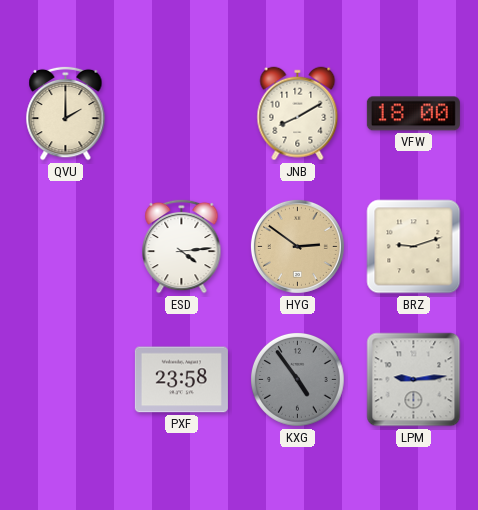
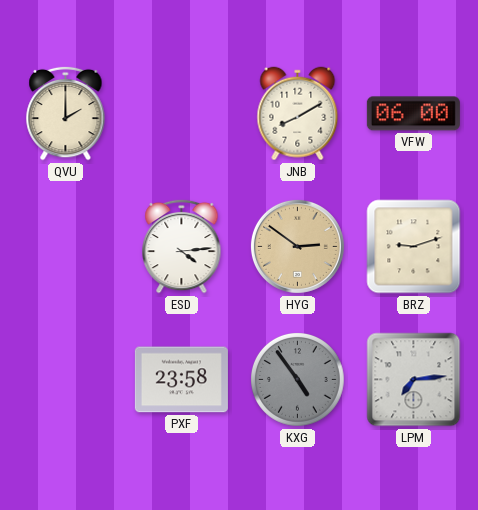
VFW: 18:00 -> 06:00
LPM: 9:14 -> 7:14
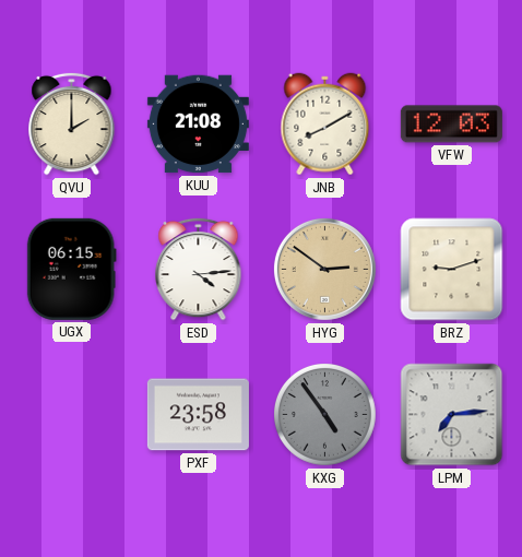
KUU: none -> 21:08
VFW: 06:00 -> 12:03
UGX: none -> 06:15
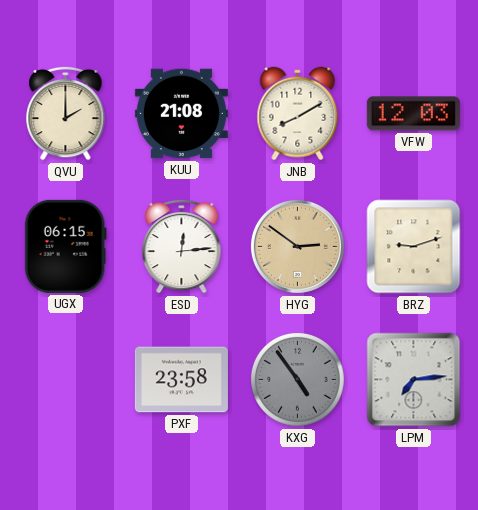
ESD: 4:14 -> 12:14
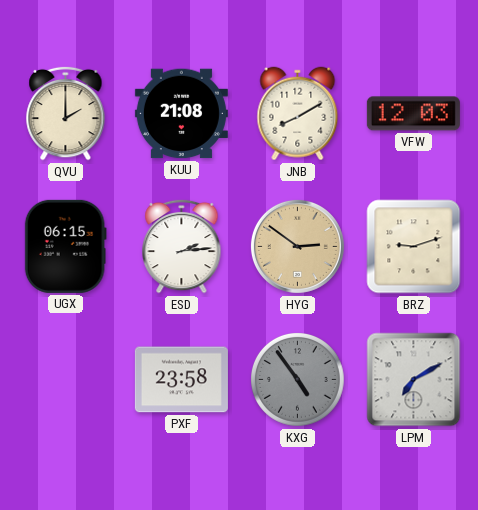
ESD: 12:14 -> 2:14
LPM: 7:14 -> 7:10
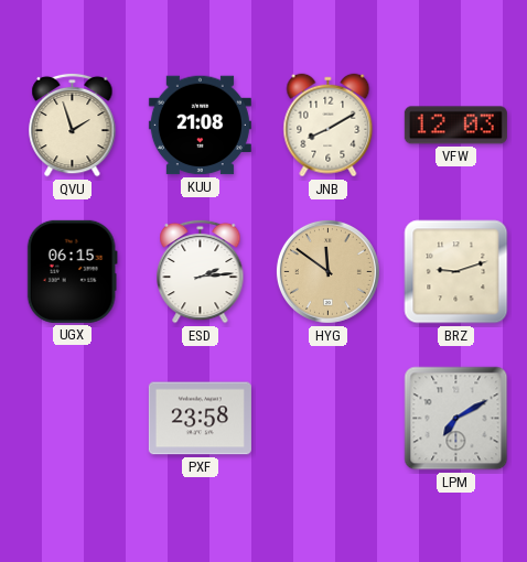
QVU: 2:00 -> 1:57
HYG: 2:51 -> 11:51
KXG: 4:54 -> none
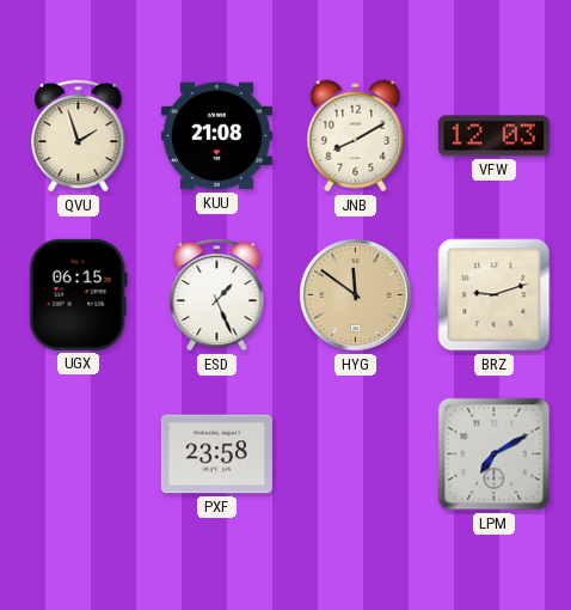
ESD: 2:14 -> 1:26
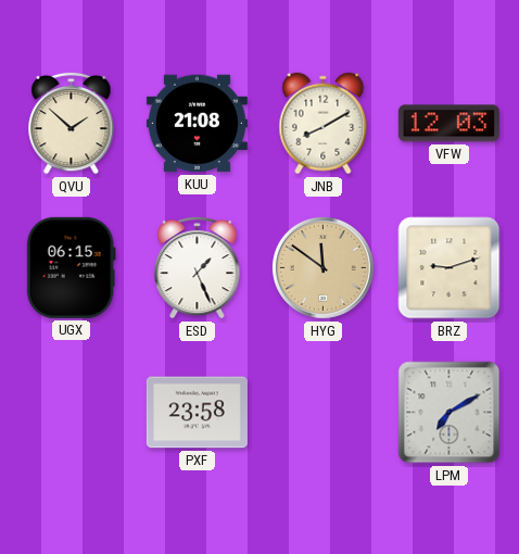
QVU: 1:57 -> 1:52
